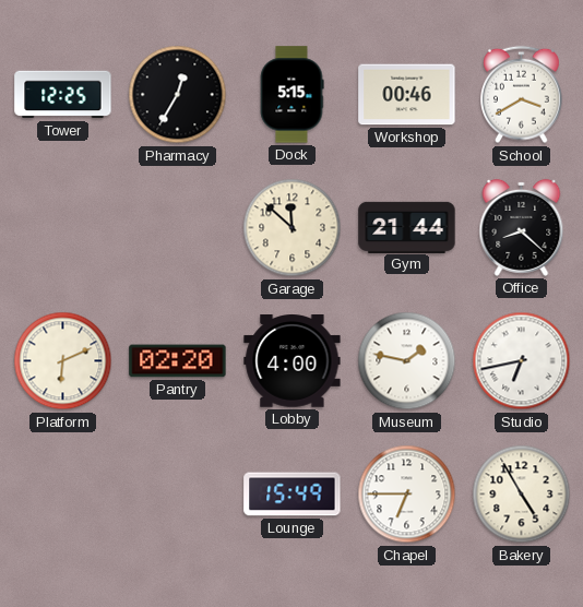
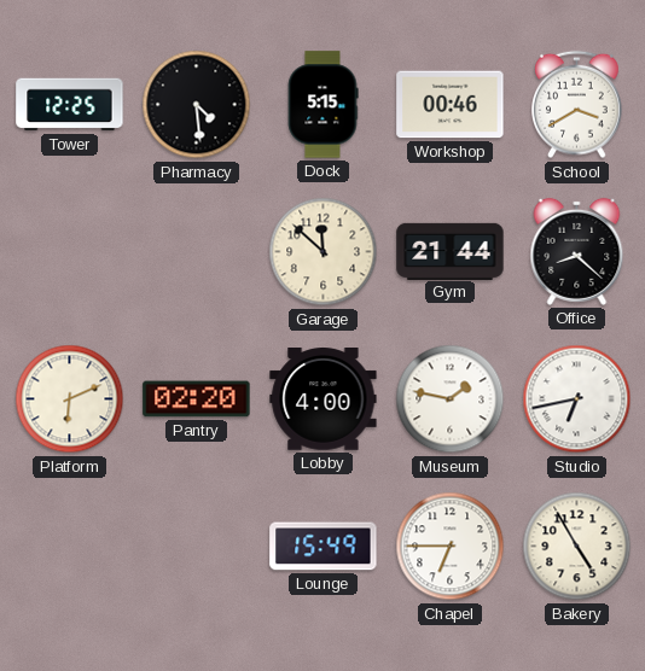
Pharmacy: 12:35 -> 4:29
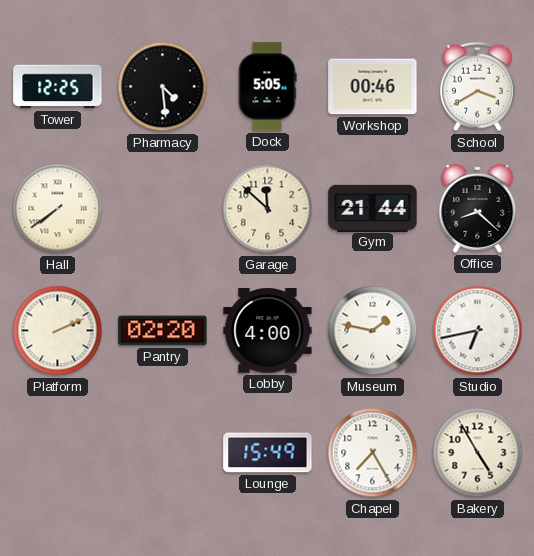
Dock: 5:15 -> 5:05
Hall: none -> 7:39
Platform: 6:11 -> 2:11
Chapel: 6:45 -> 7:25
